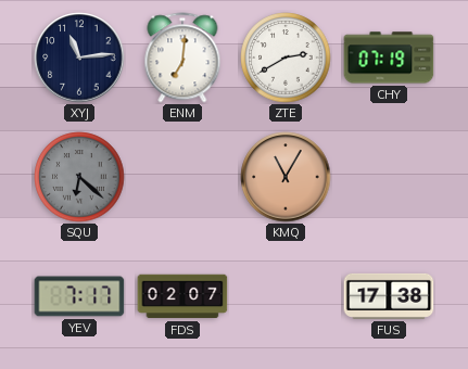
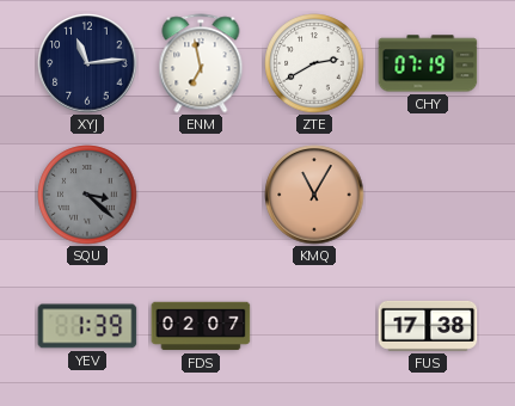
ENM: 7:01 -> 6:58
SQU: 6:22 -> 3:22
YEV: 7:17 -> 1:39
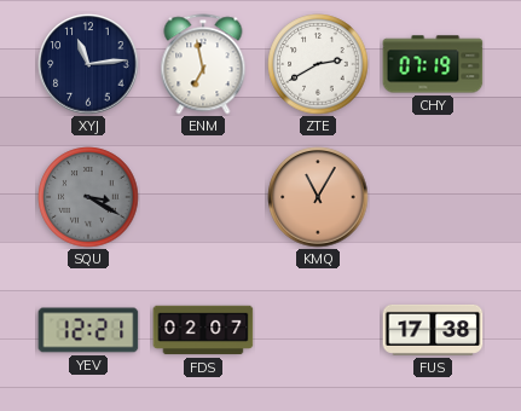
SQU: 3:22 -> 3:20
YEV: 1:39 -> 12:21
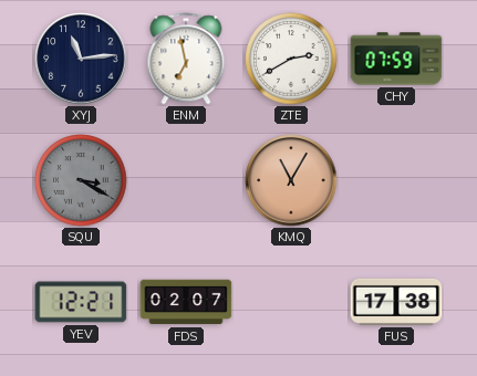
CHY: 07:19 -> 07:59
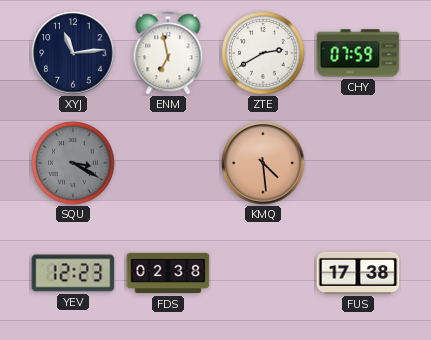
KMQ: 11:05 -> 4:29
YEV: 12:21 -> 12:23
FDS: 02:07 -> 02:38
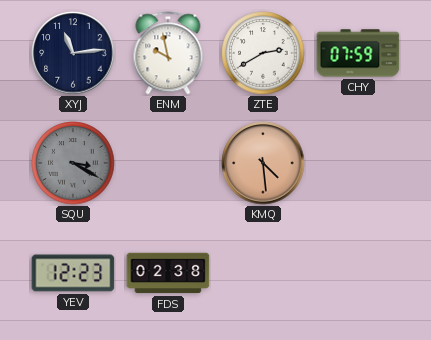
ENM: 6:58 -> 9:58
FUS: 17:38 -> none
